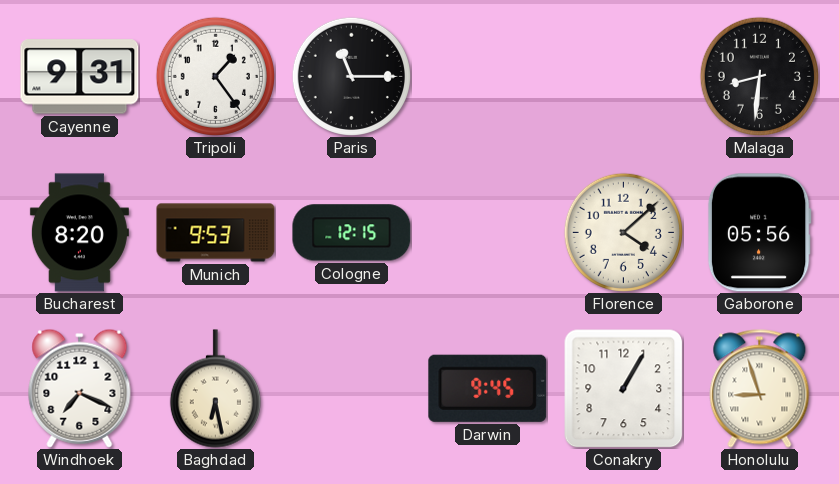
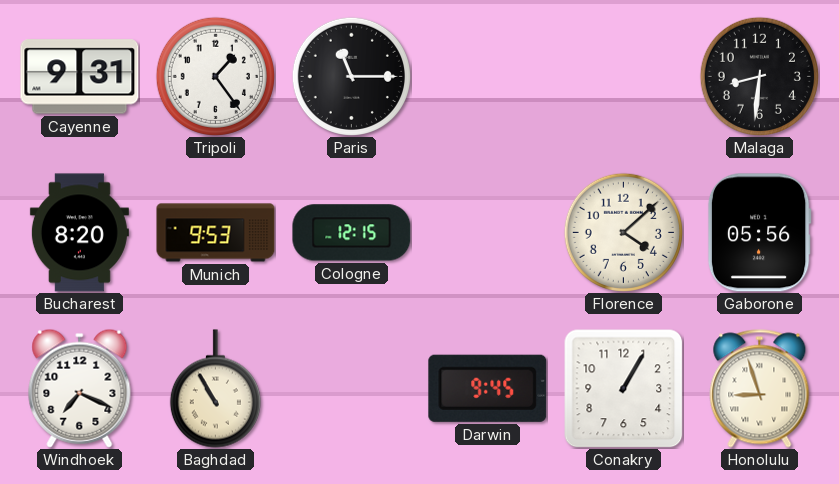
Baghdad: 6:28 -> 10:55
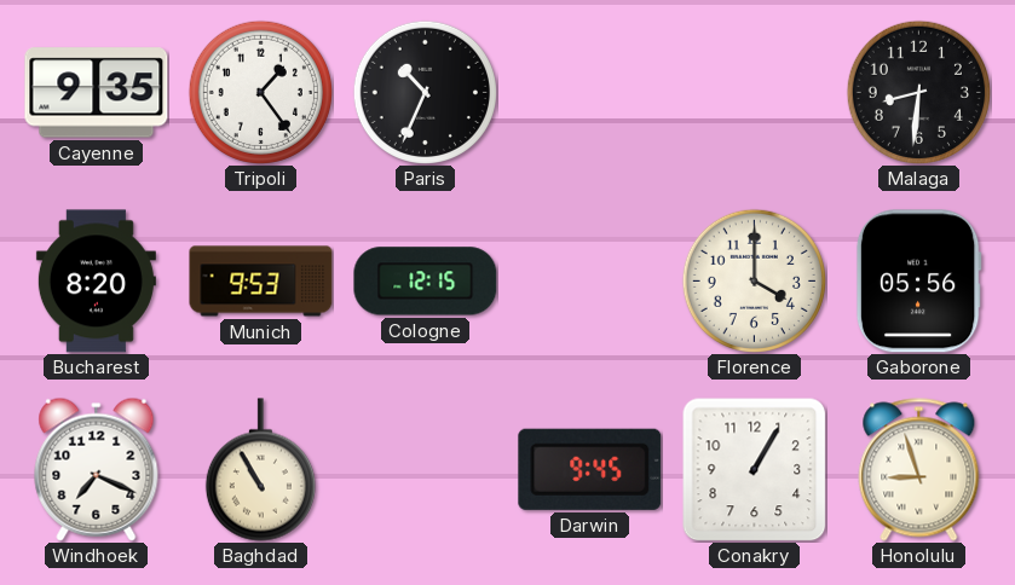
Cayenne: 9:31 -> 9:35
Paris: 11:15 -> 10:34
Florence: 4:08 -> 4:00
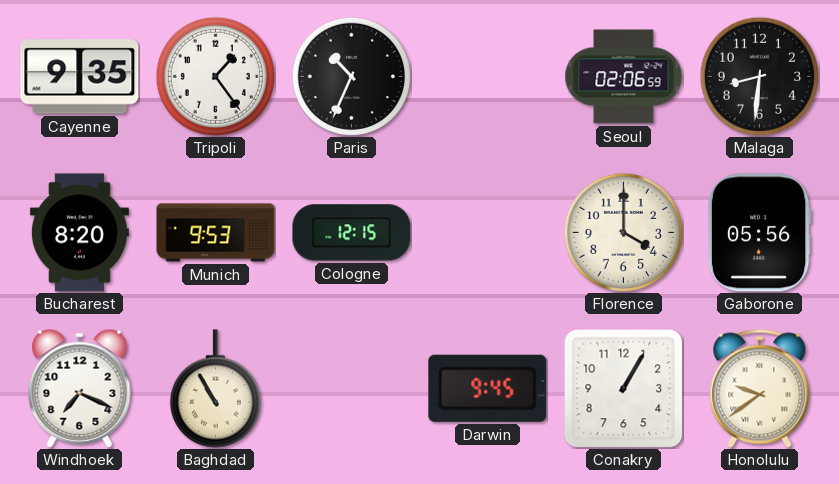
Seoul: none -> 02:06
Honolulu: 8:57 -> 9:39
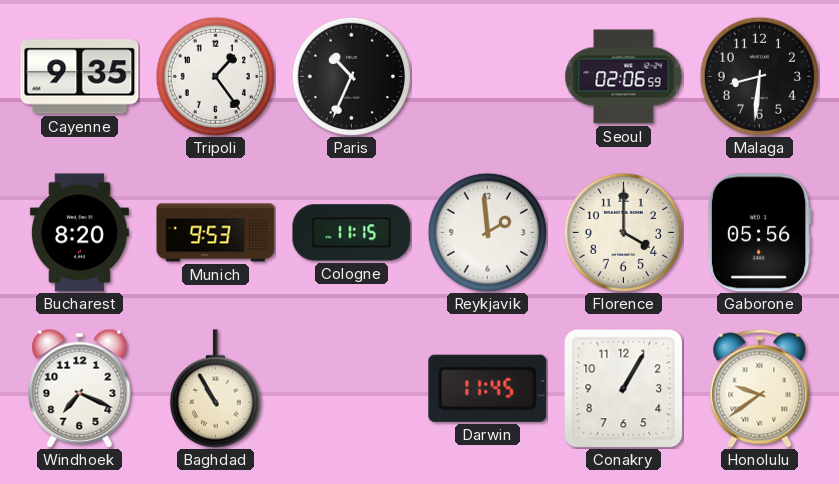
Cologne: 12:15 -> 11:15
Reykjavik: none -> 1:59
Darwin: 9:45 -> 11:45
